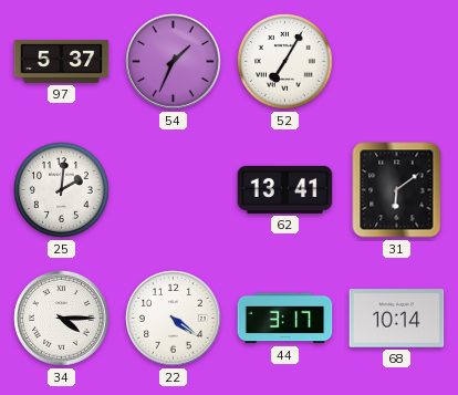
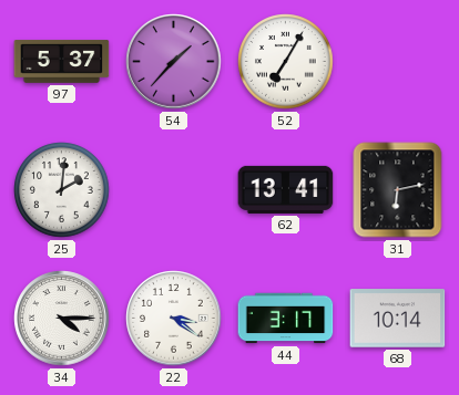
54: 1:34 -> 1:37
31: 6:09 -> 6:13
22: 4:21 -> 3:21
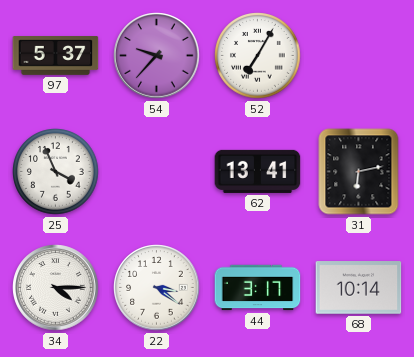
54: 1:37 -> 9:37
25: 2:01 -> 3:56
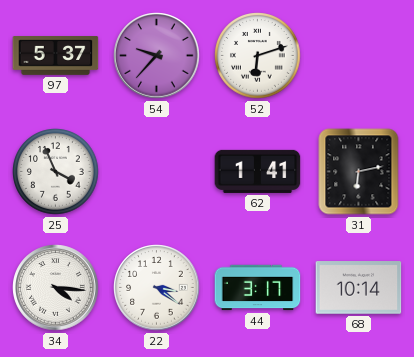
52: 7:05 -> 6:12
62: 13:41 -> 1:41
34: 4:15 -> 4:16
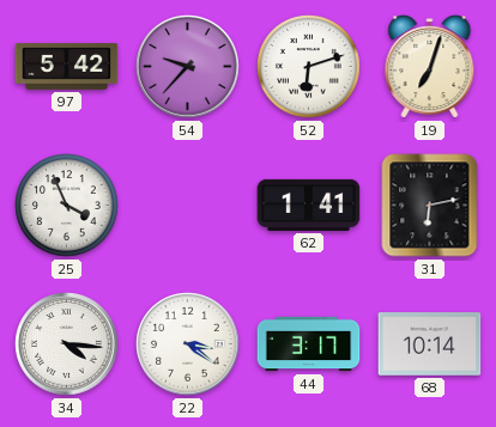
97: 5:37 -> 5:42
19: none -> 7:03
